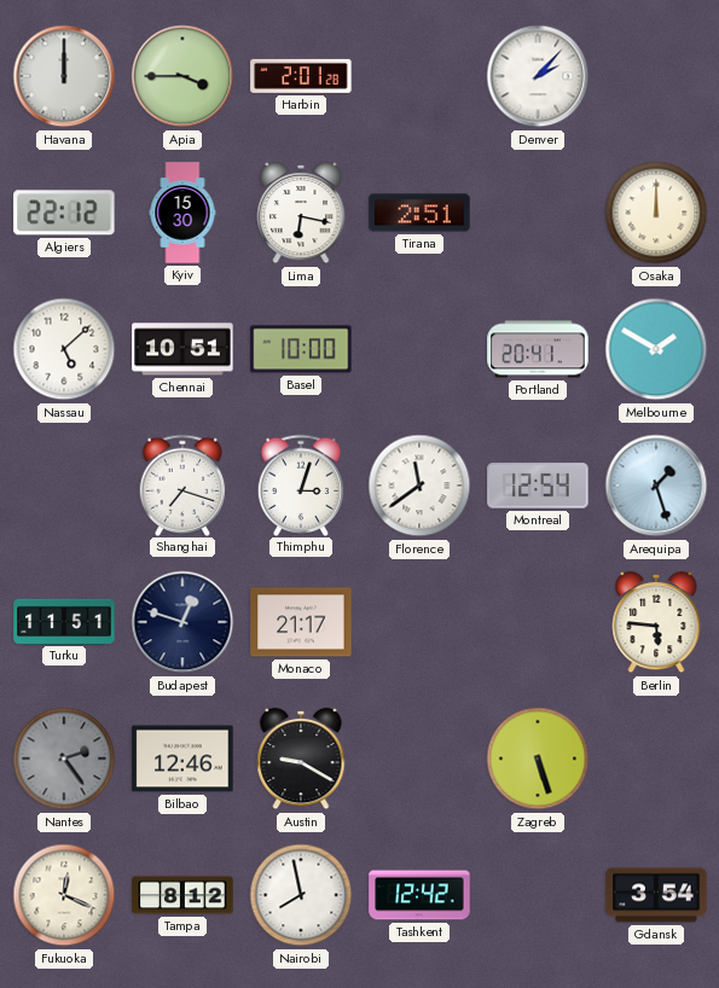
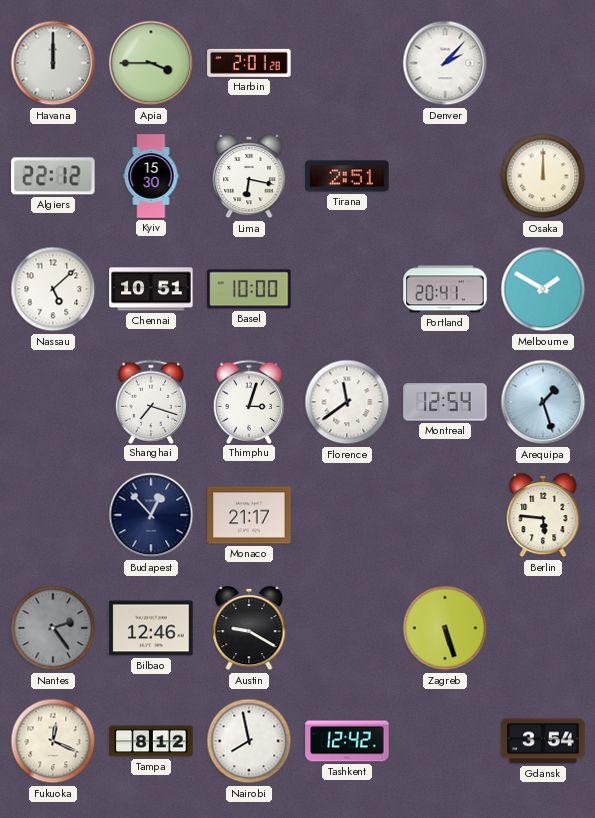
Turku: 11:51 -> none
Budapest: 12:48 -> 12:53
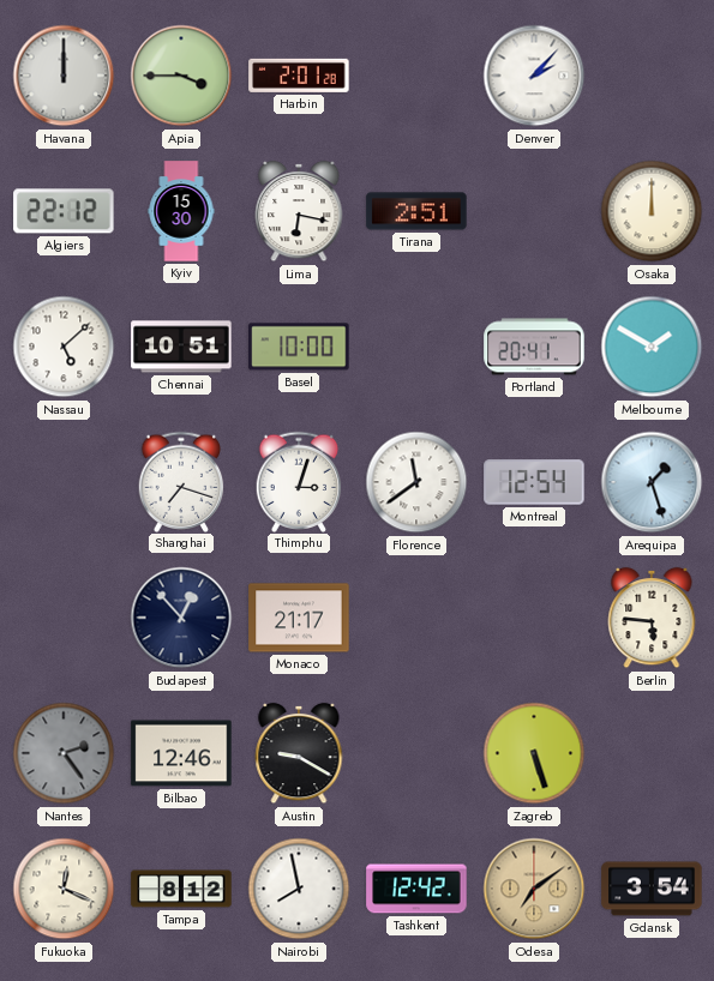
Odesa: none -> 7:09
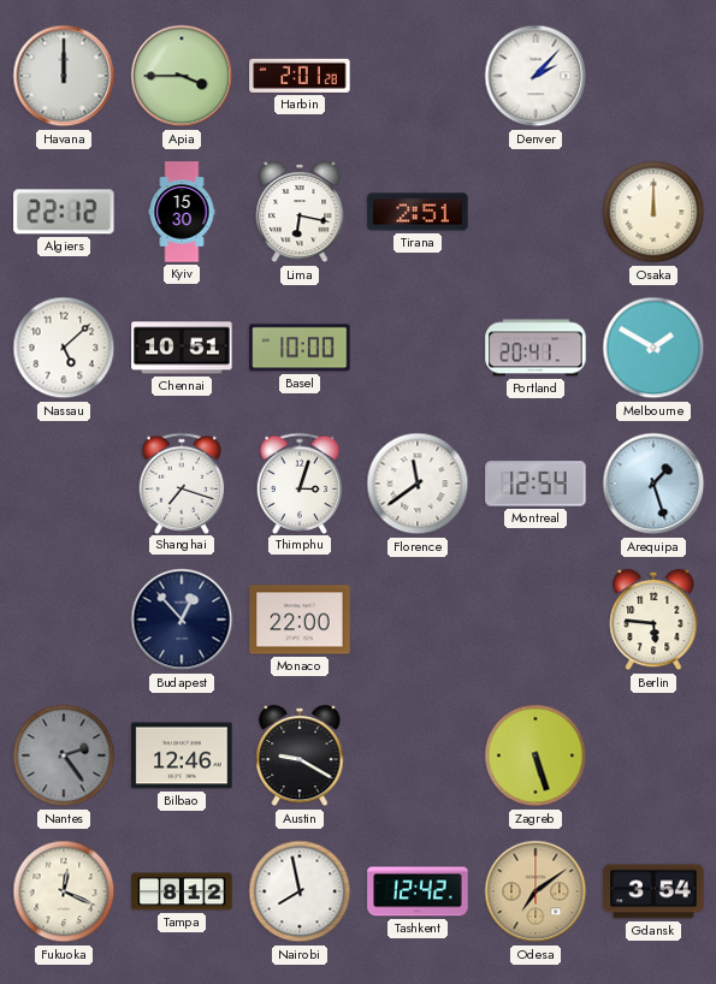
Monaco: 21:17 -> 22:00
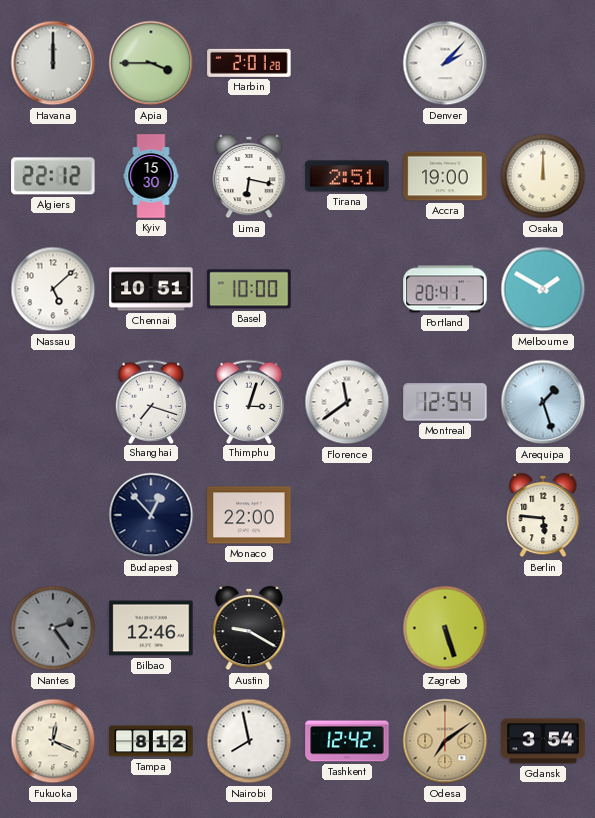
Accra: none -> 19:00
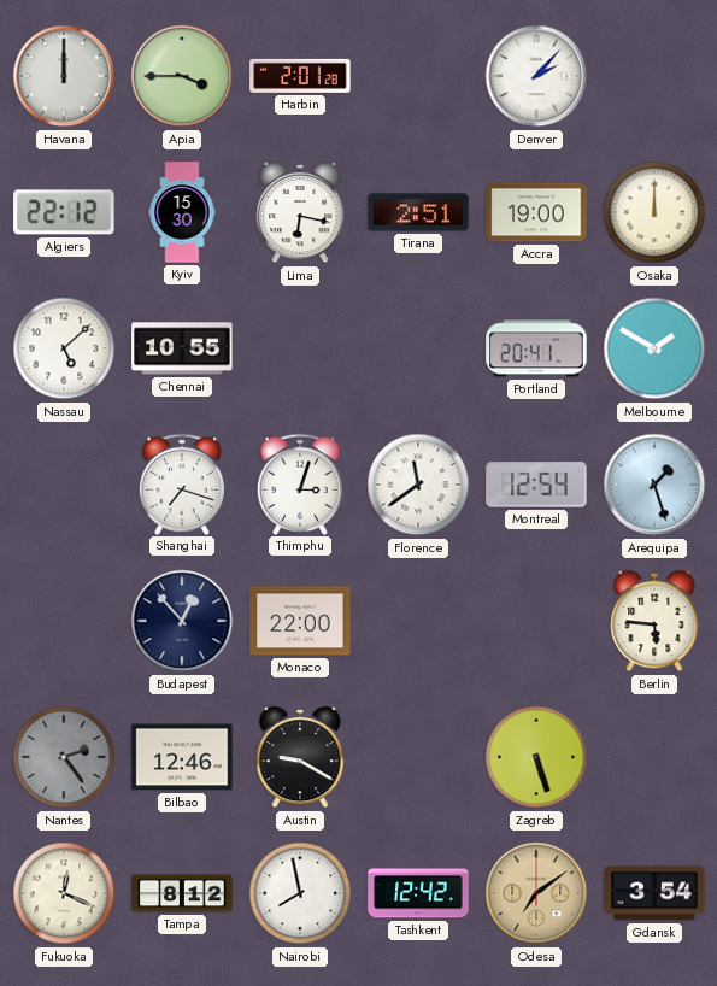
Chennai: 10:51 -> 10:55
Basel: 10:00 -> none
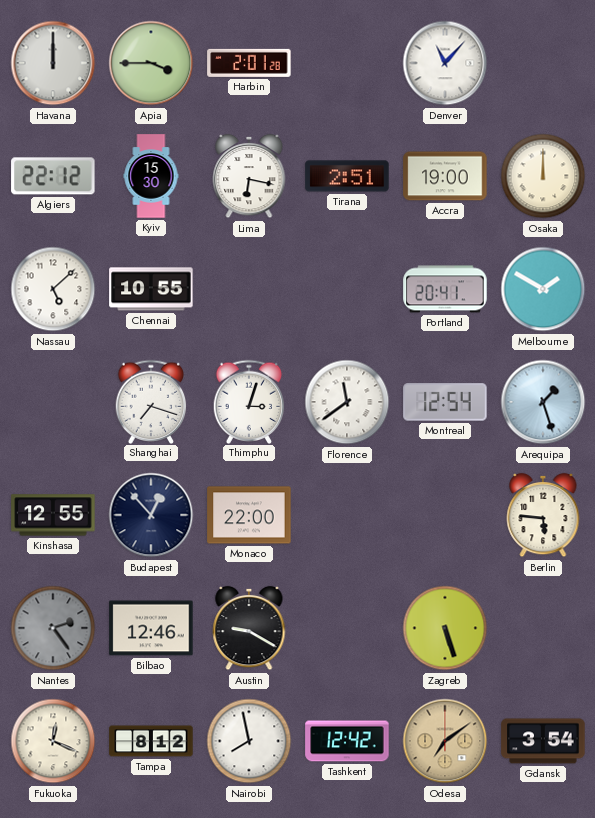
Denver: 2:07 -> 11:07
Kinshasa: none -> 12:55
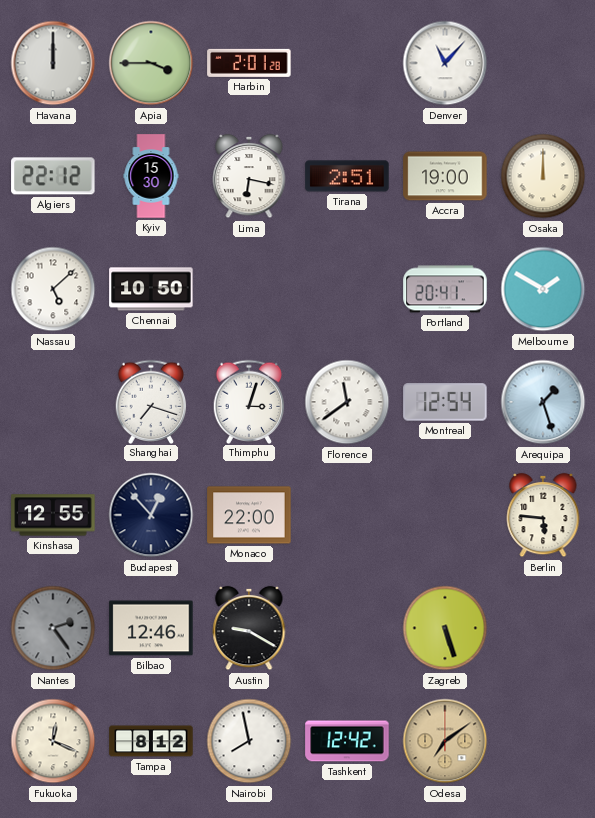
Chennai: 10:55 -> 10:50
Gdansk: 3:54 -> none
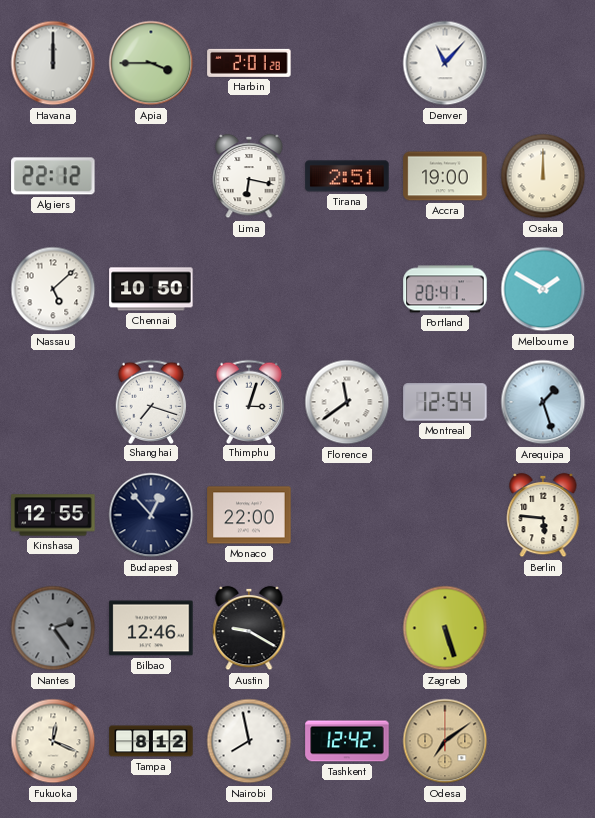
Kyiv: 15:30 -> none
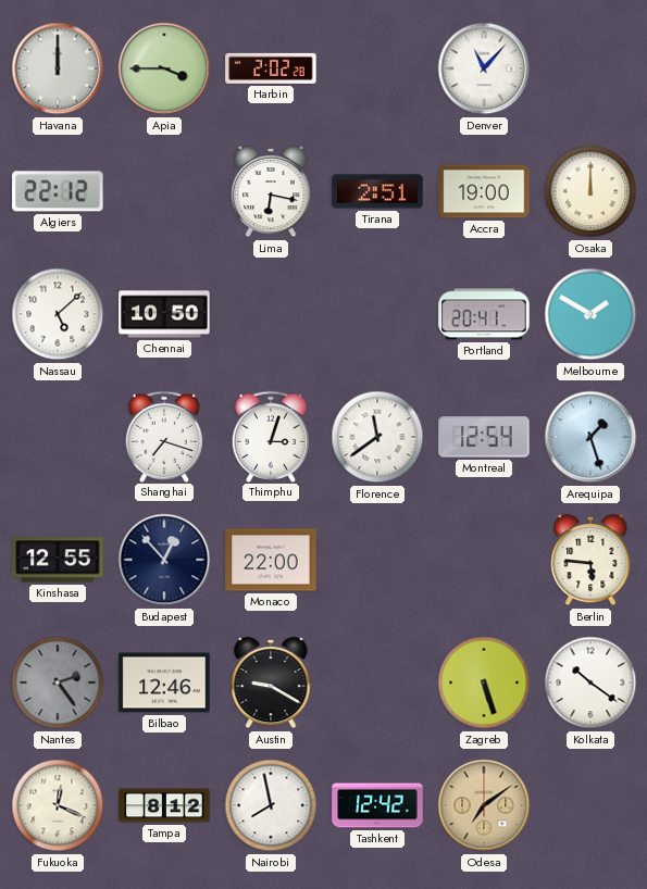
Harbin: 2:01 -> 2:02
Kolkata: none -> 10:21
